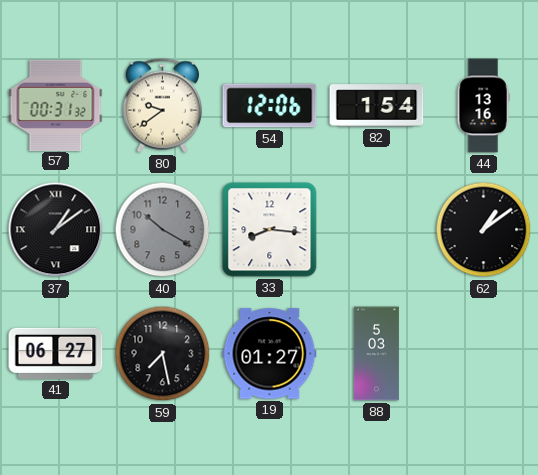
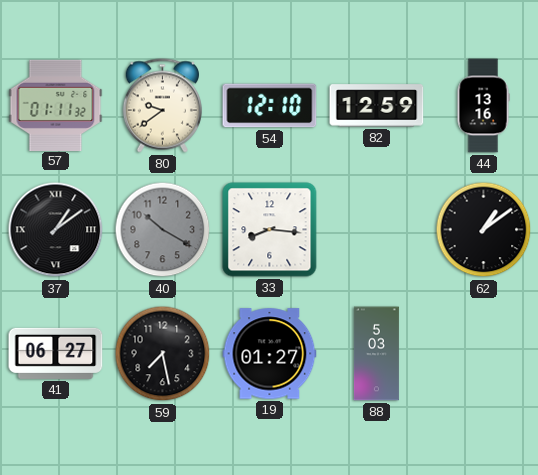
57: 00:31 -> 01:11
54: 12:06 -> 12:10
82: 1:54 -> 12:59
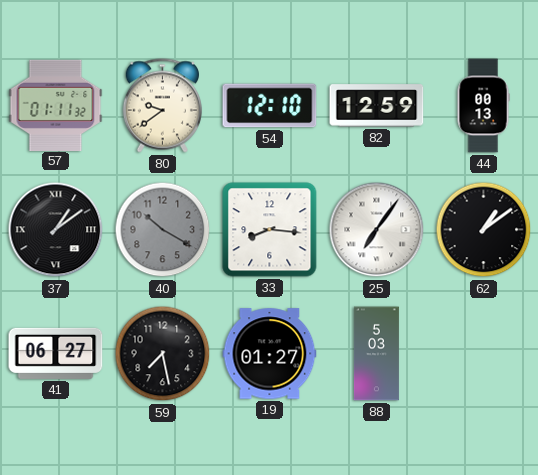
44: 13:16 -> 00:13
25: none -> 7:06
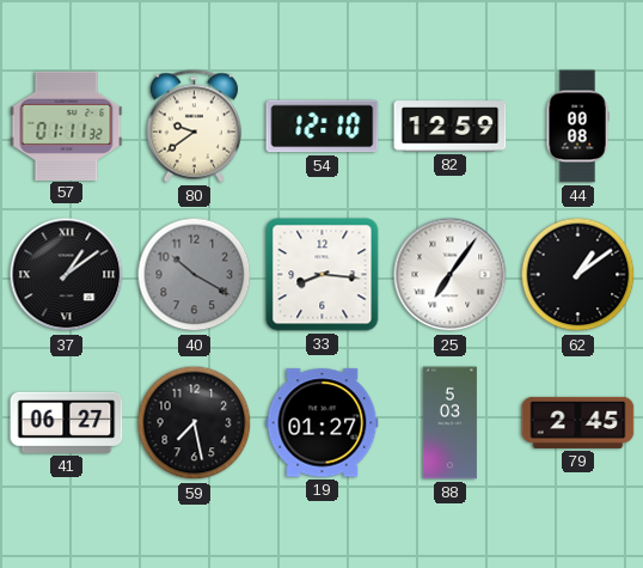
44: 00:13 -> 00:08
79: none -> 2:45
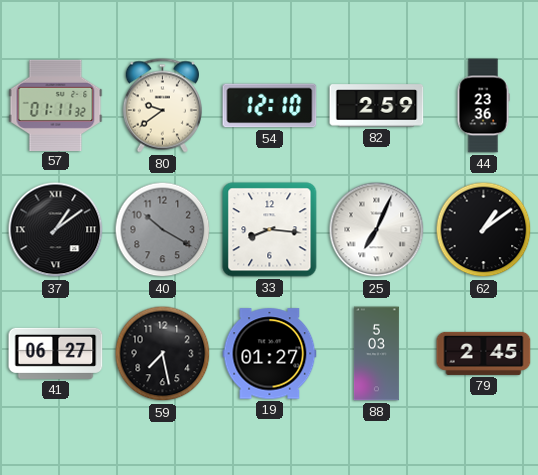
82: 12:59 -> 2:59
44: 00:08 -> 23:36
25: 7:06 -> 7:04
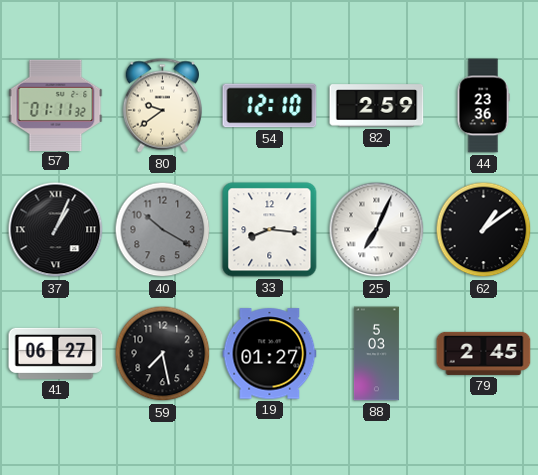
37: 1:09 -> 1:04
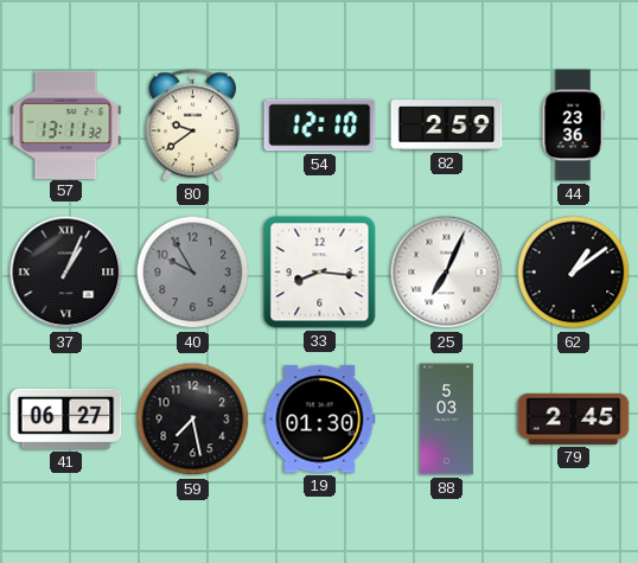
57: 01:11 -> 13:11
40: 10:20 -> 9:55
19: 01:27 -> 01:30
